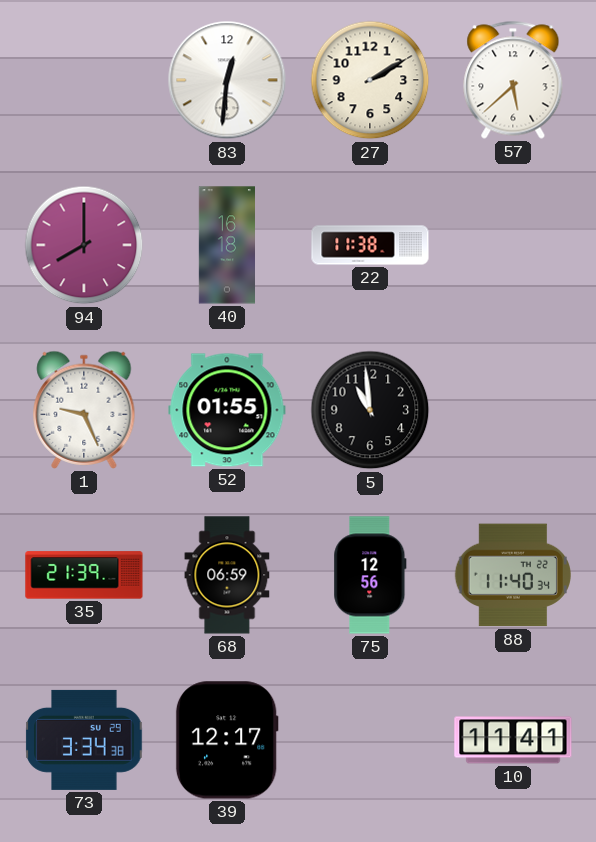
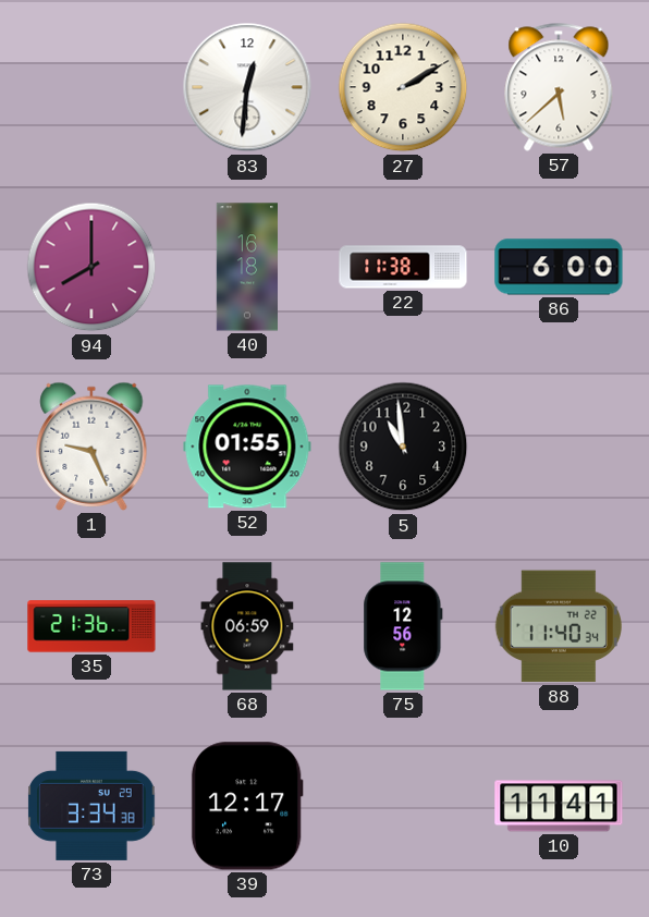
86: none -> 6:00
35: 21:39 -> 21:36
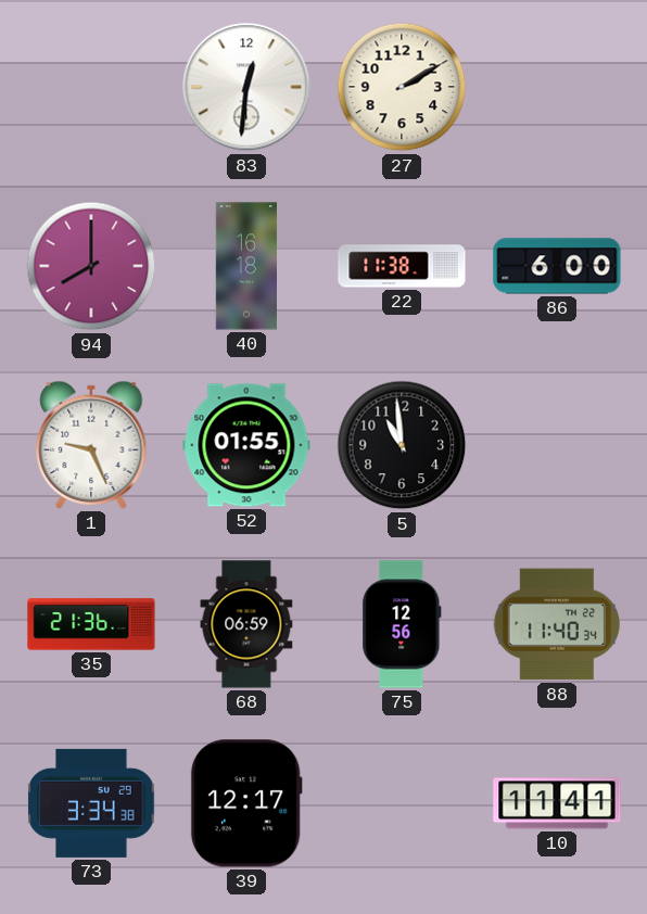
57: 5:38 -> none
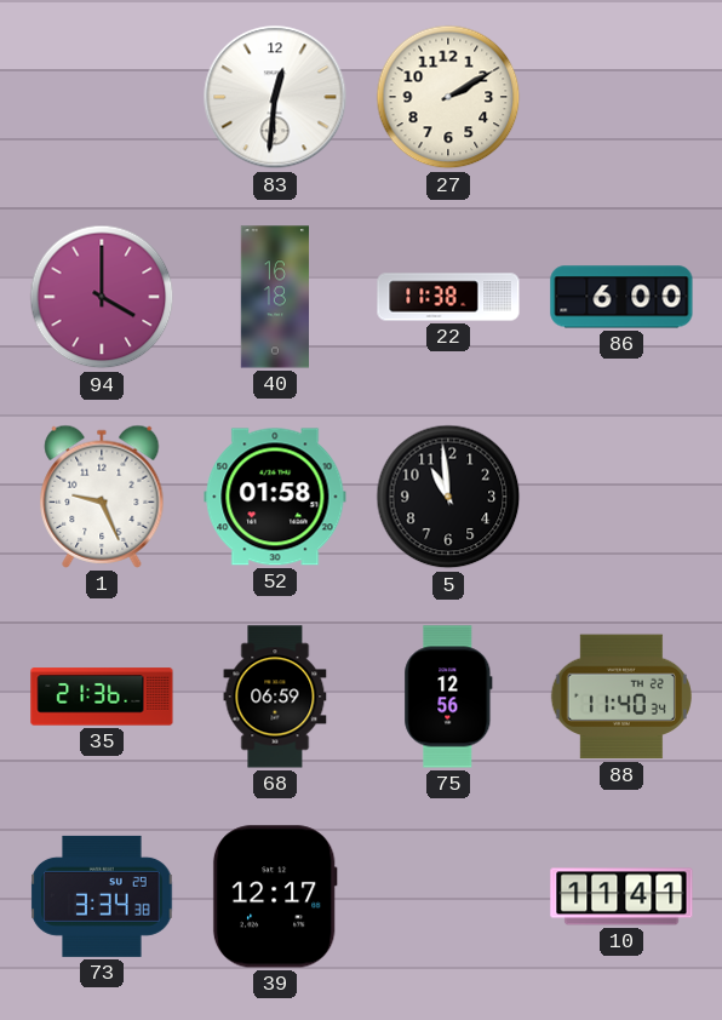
94: 8:00 -> 4:00
52: 01:55 -> 01:58
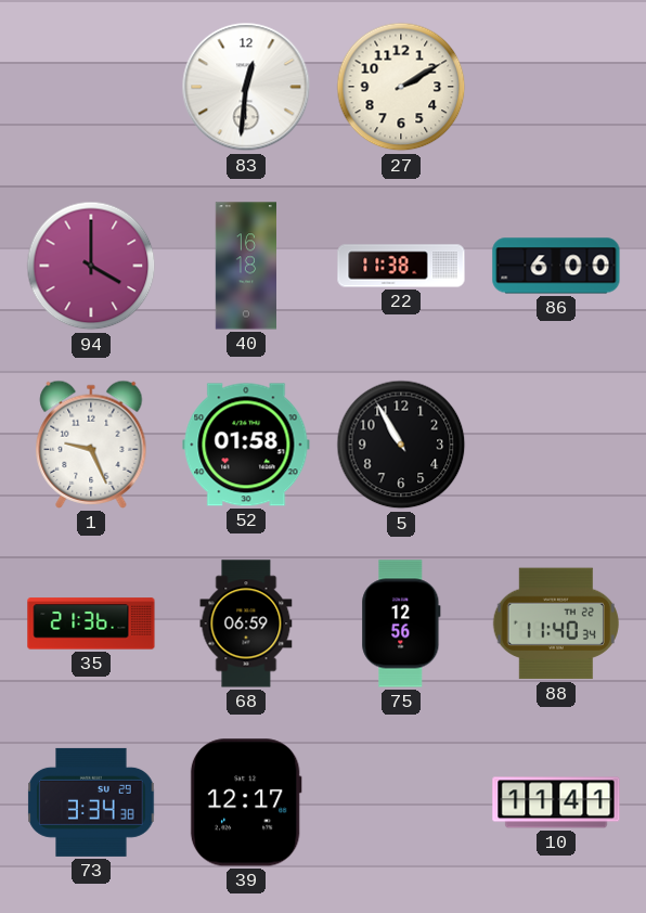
5: 10:59 -> 10:55
